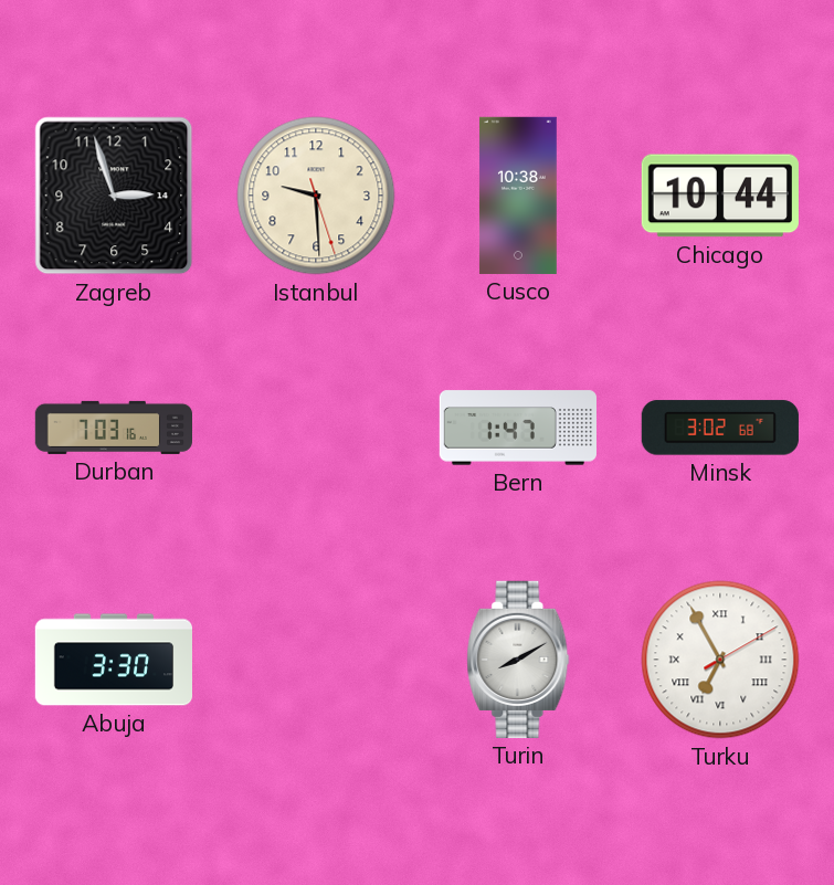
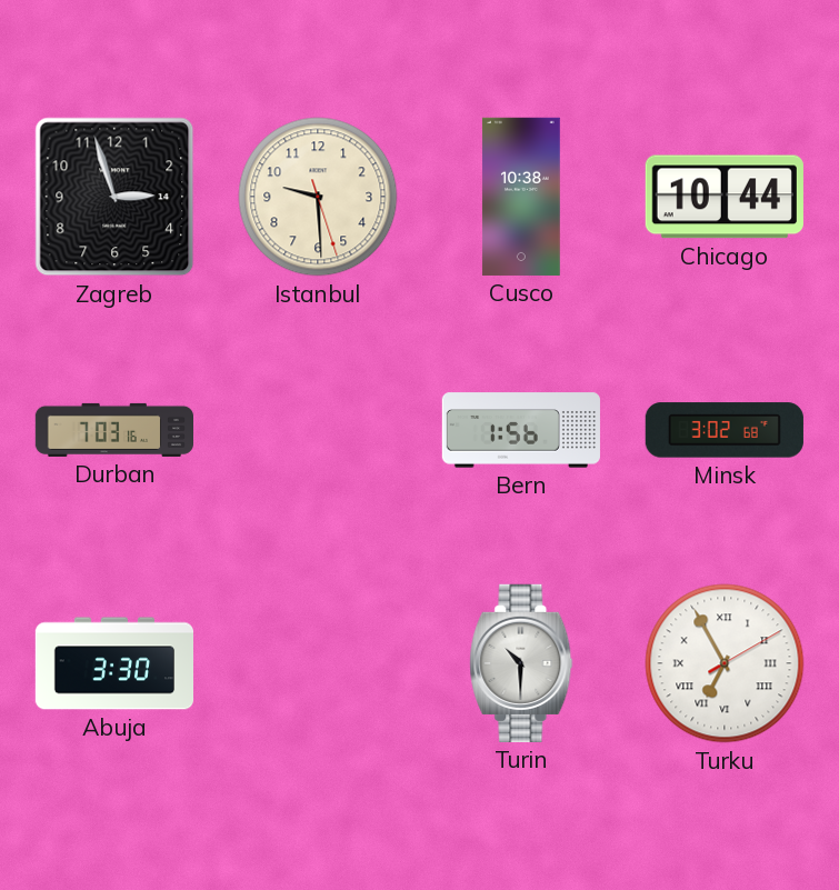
Bern: 1:47 -> 1:56
Turin: 8:10 -> 10:30
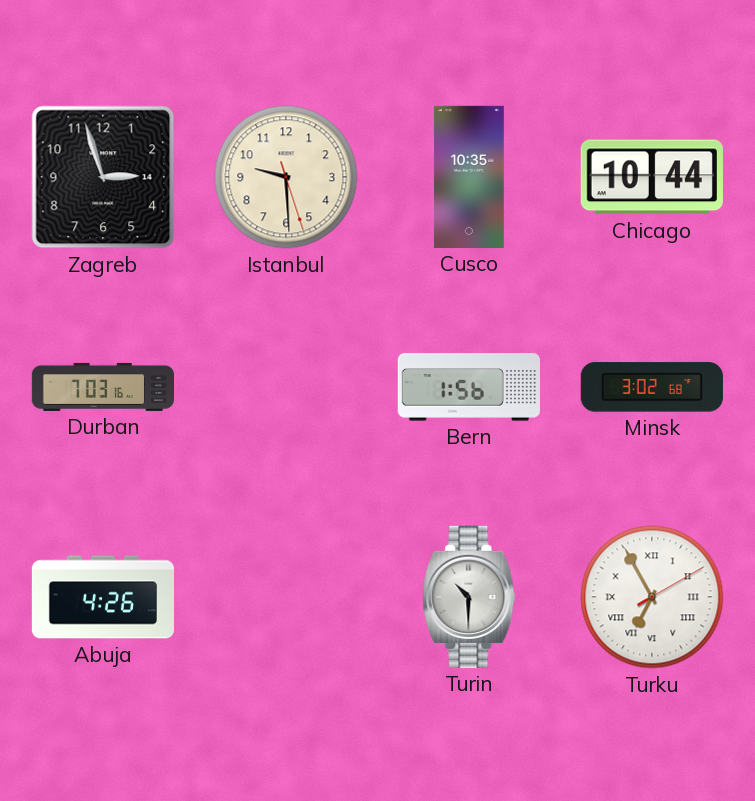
Cusco: 10:38 -> 10:35
Abuja: 3:30 -> 4:26
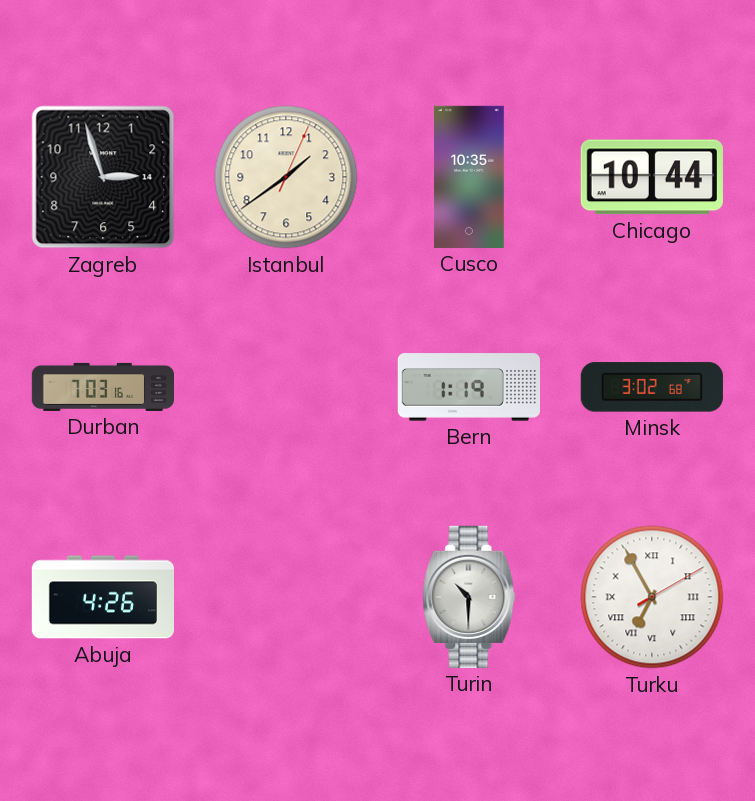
Istanbul: 9:29 -> 1:39
Bern: 1:56 -> 1:19
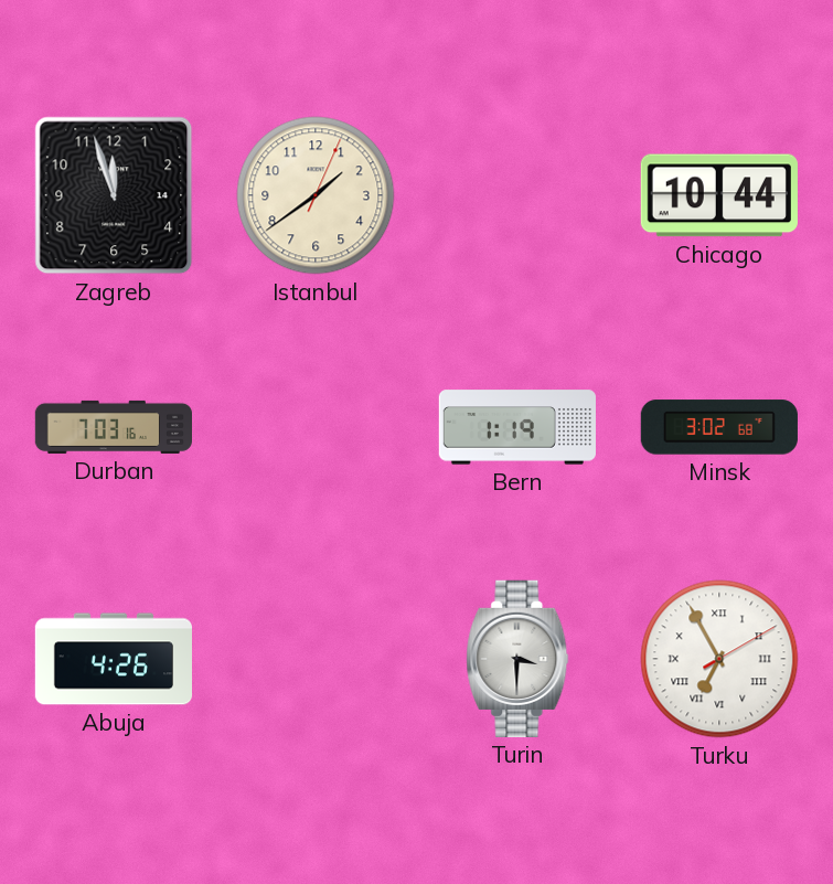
Zagreb: 2:57 -> 11:57
Cusco: 10:35 -> none
Turin: 10:30 -> 3:30
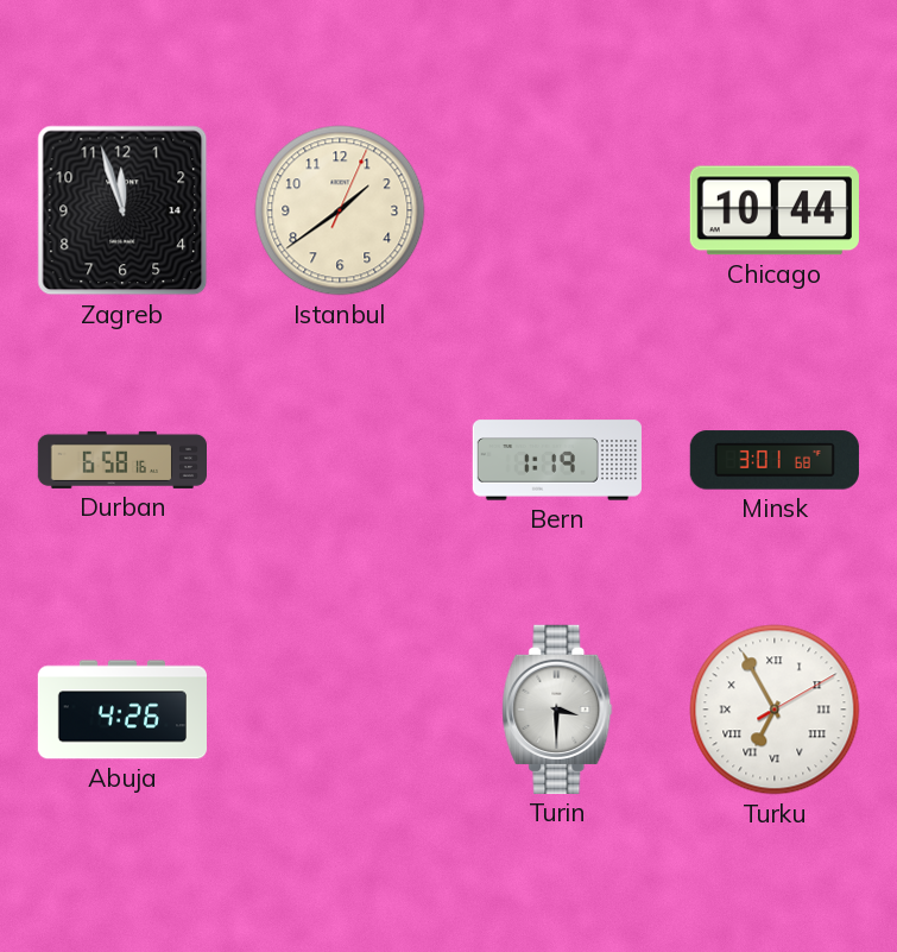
Durban: 7:03 -> 6:58
Minsk: 3:02 -> 3:01
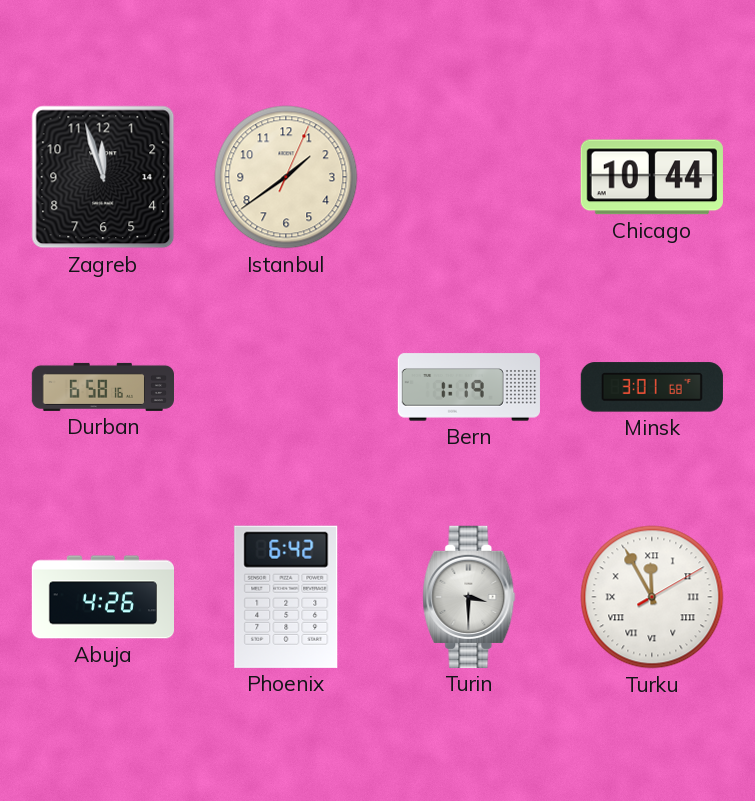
Phoenix: none -> 6:42
Turku: 6:55 -> 11:55
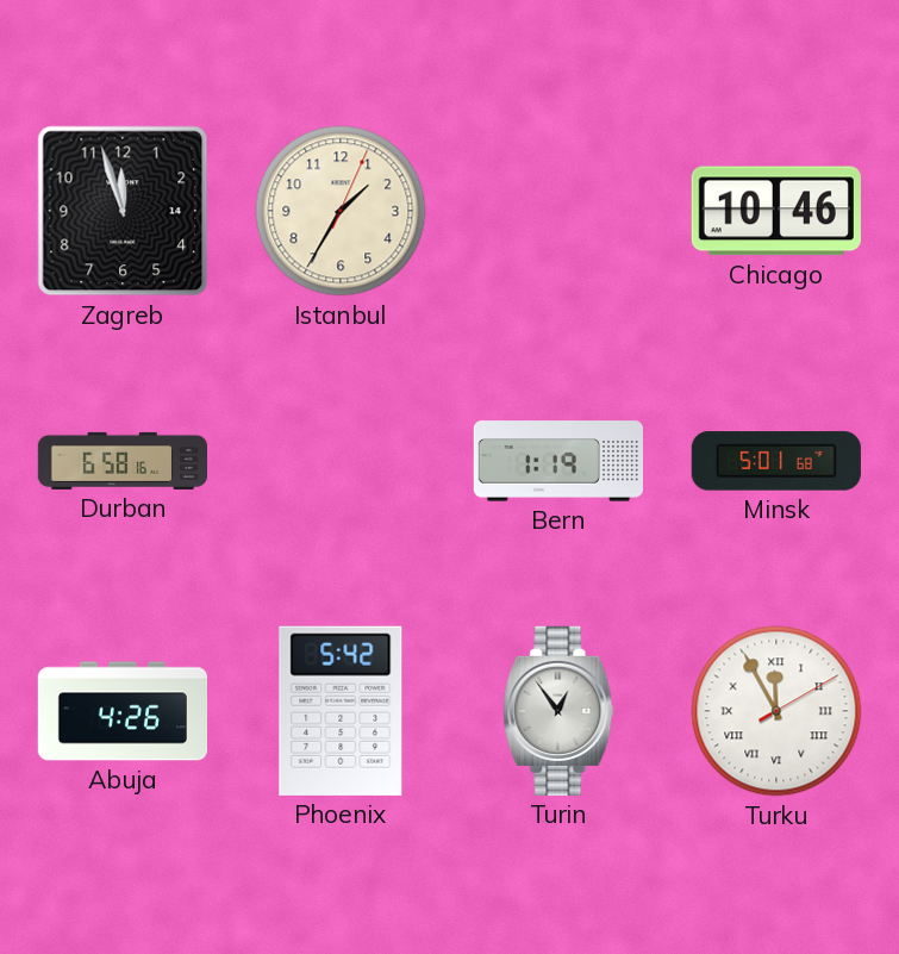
Istanbul: 1:39 -> 1:35
Chicago: 10:44 -> 10:46
Minsk: 3:01 -> 5:01
Phoenix: 6:42 -> 5:42
Turin: 3:30 -> 12:54
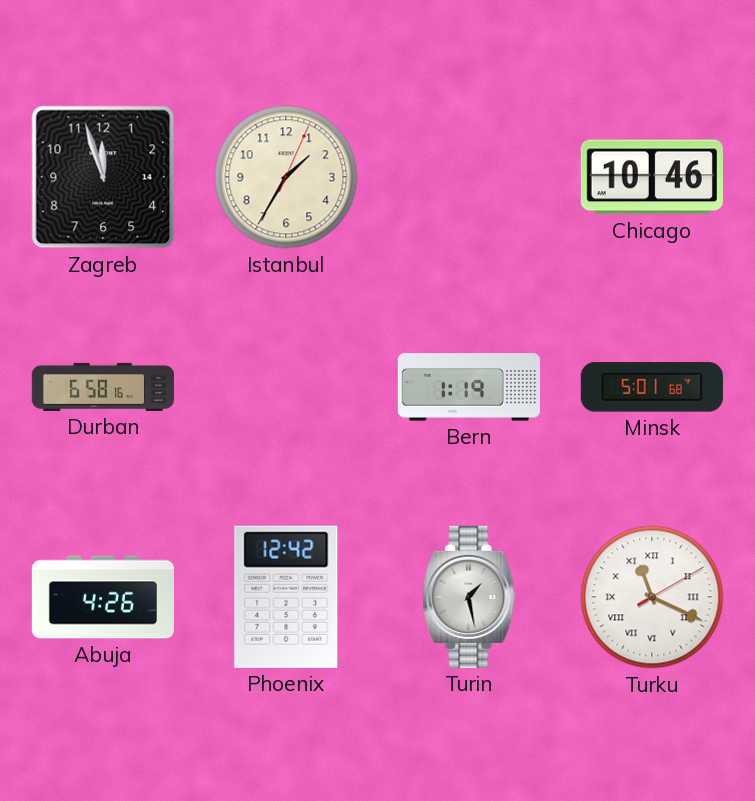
Phoenix: 5:42 -> 12:42
Turin: 12:54 -> 1:28
Turku: 11:55 -> 11:19
